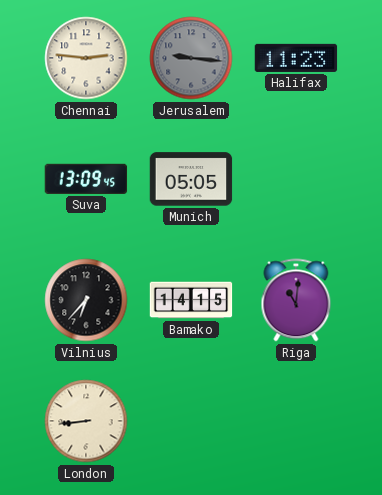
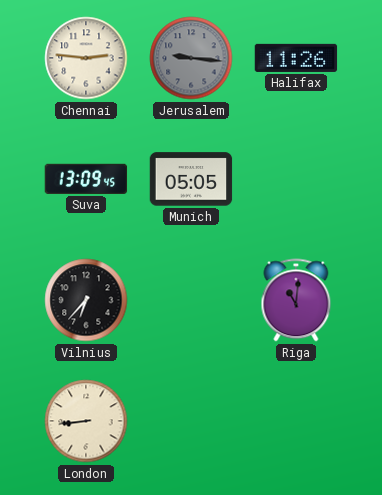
Halifax: 11:23 -> 11:26
Bamako: 14:15 -> none
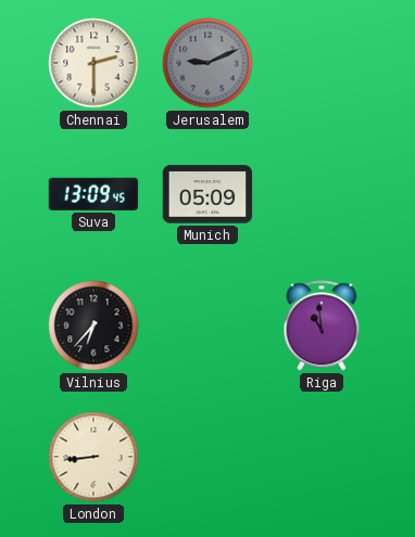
Chennai: 2:46 -> 2:30
Jerusalem: 9:16 -> 9:11
Halifax: 11:26 -> none
Munich: 05:05 -> 05:09
Riga: 11:01 -> 10:59
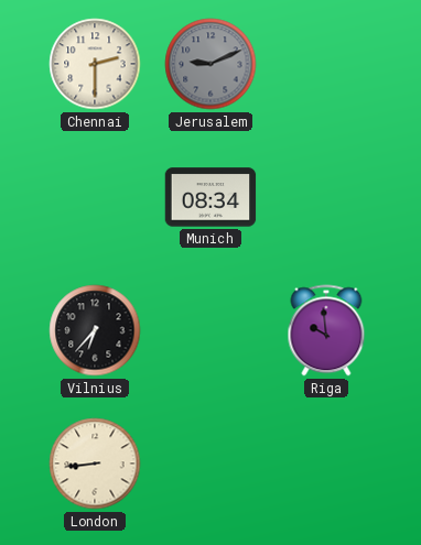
Suva: 13:09 -> none
Munich: 05:09 -> 08:34
Riga: 10:59 -> 9:59
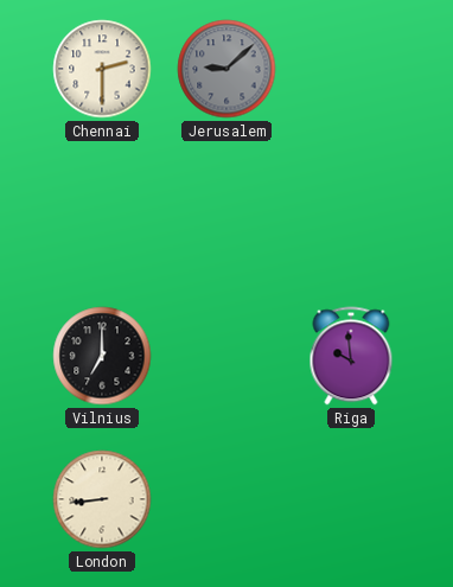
Jerusalem: 9:11 -> 9:08
Munich: 08:34 -> none
Vilnius: 6:37 -> 7:00
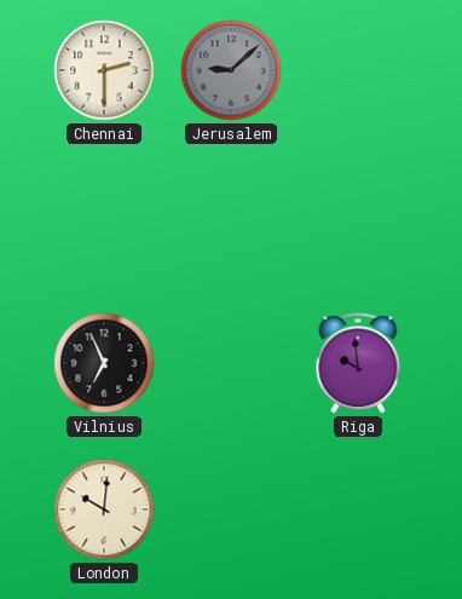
Vilnius: 7:00 -> 6:56
London: 8:44 -> 10:01
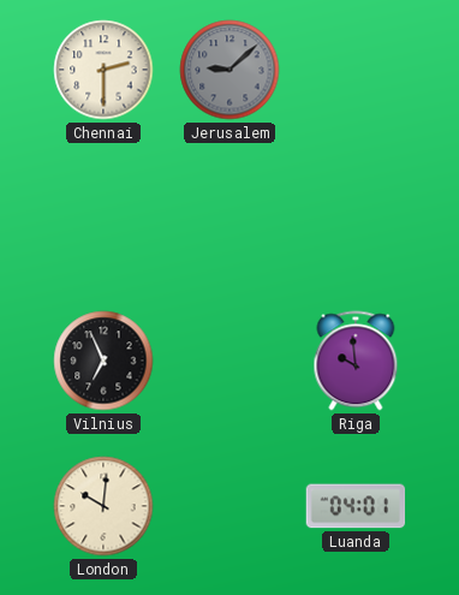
Luanda: none -> 04:01
